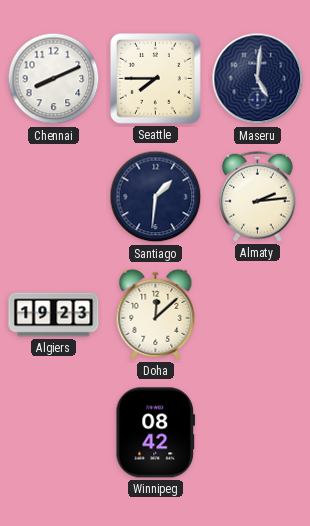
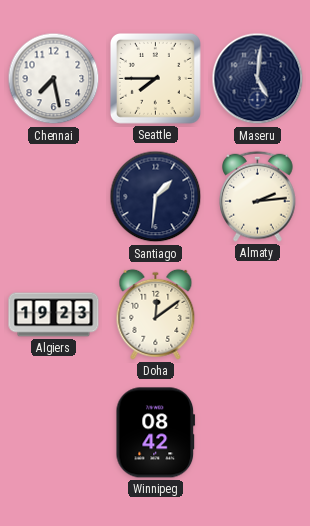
Chennai: 8:11 -> 7:28
Doha: 12:08 -> 12:09
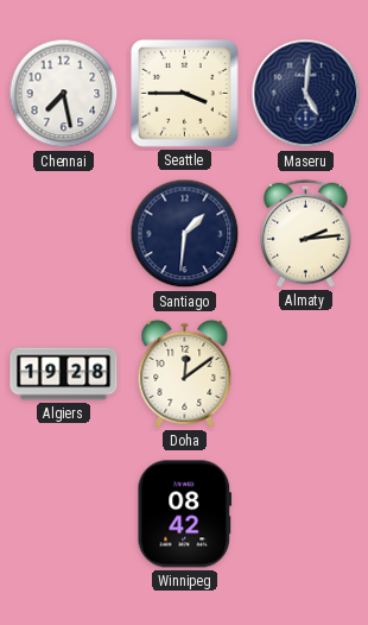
Seattle: 7:45 -> 3:45
Algiers: 19:23 -> 19:28
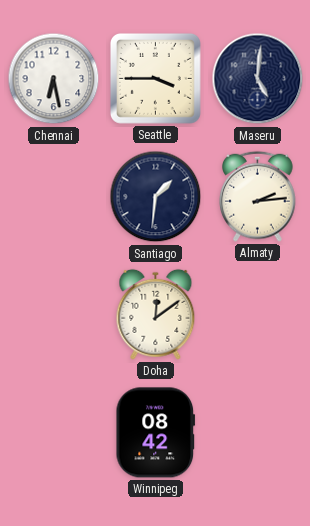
Chennai: 7:28 -> 6:28
Algiers: 19:28 -> none
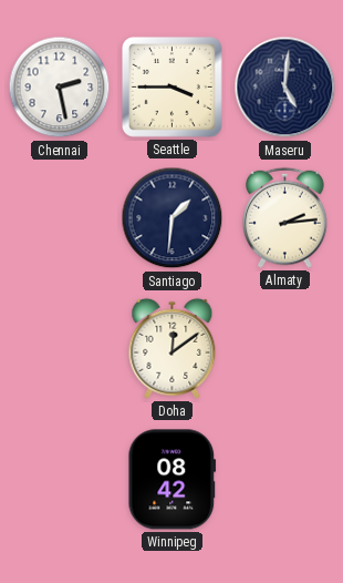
Chennai: 6:28 -> 2:28
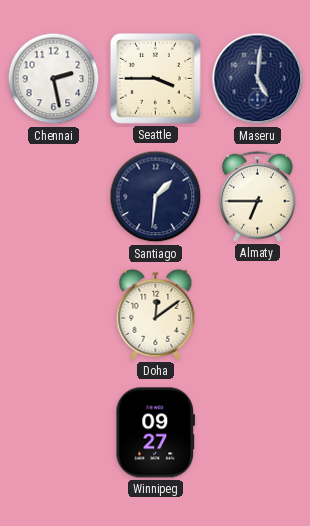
Almaty: 2:14 -> 6:45
Winnipeg: 08:42 -> 09:27
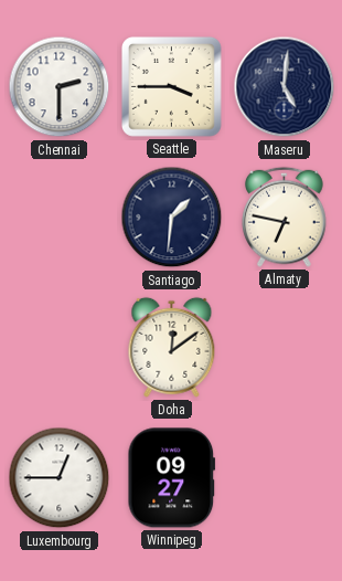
Chennai: 2:28 -> 2:30
Almaty: 6:45 -> 6:47
Luxembourg: none -> 12:45
